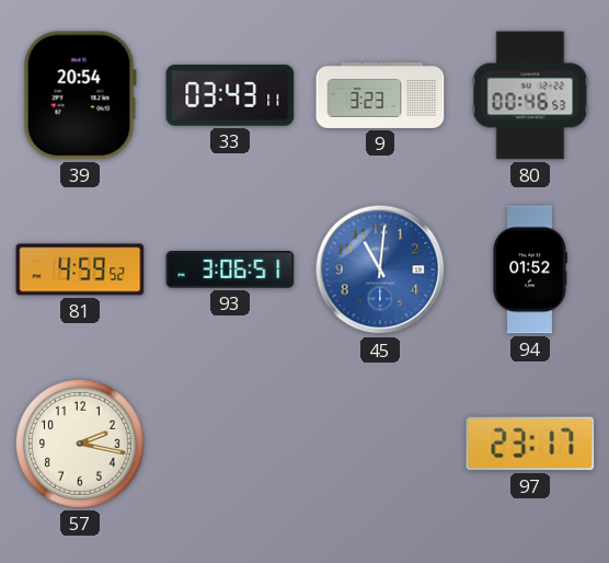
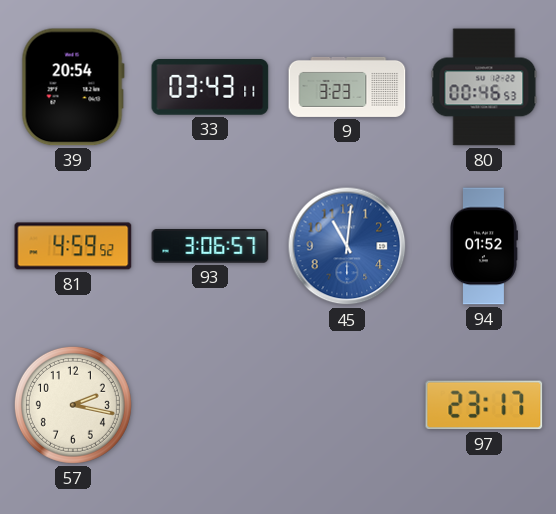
93: 3:06:51 -> 3:06:57
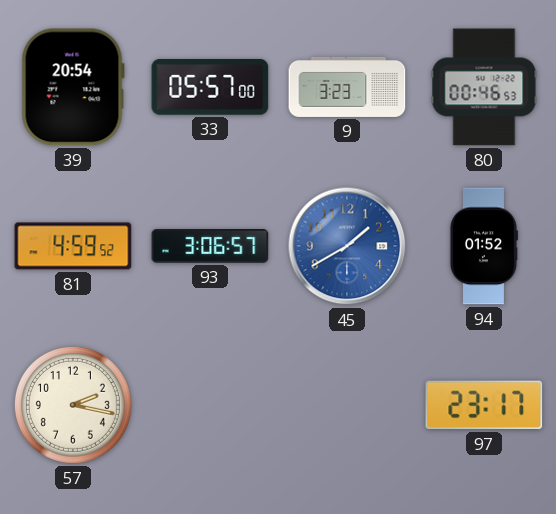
33: 03:43 -> 05:57
45: 11:01 -> 1:40
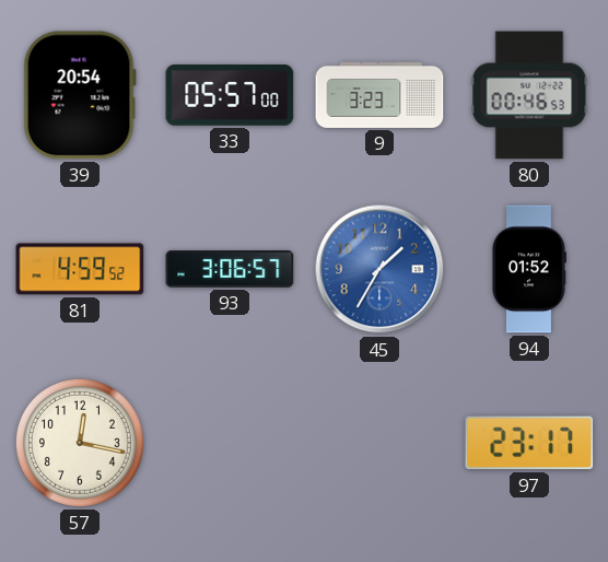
45: 1:40 -> 1:35
57: 2:17 -> 12:17
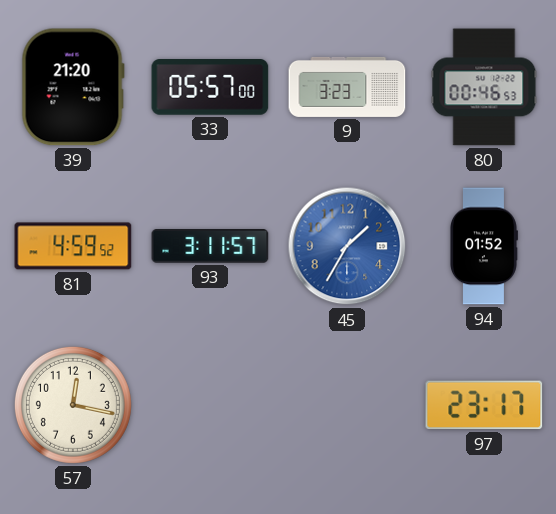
39: 20:54 -> 21:20
93: 3:06 -> 3:11
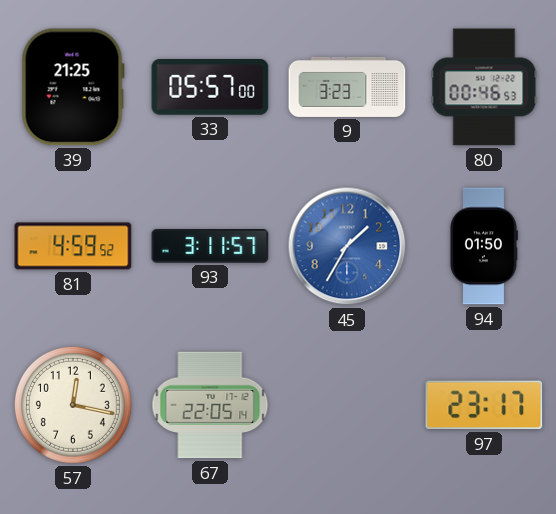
39: 21:20 -> 21:25
94: 01:52 -> 01:50
67: none -> 22:05
